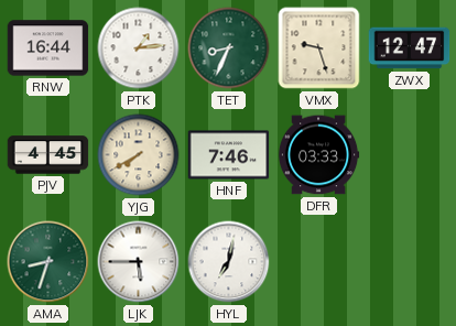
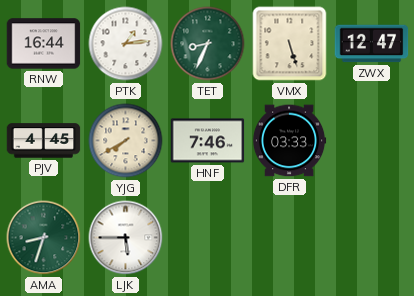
VMX: 9:27 -> 5:27
HYL: 7:02 -> none
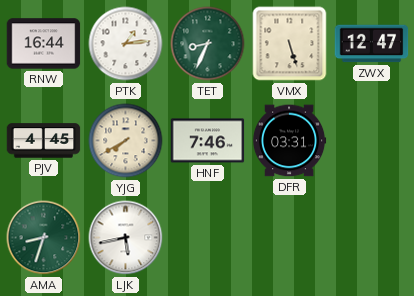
DFR: 03:33 -> 03:31
LJK: 5:45 -> 5:43
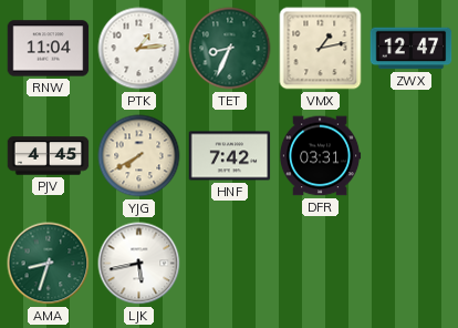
RNW: 16:44 -> 11:04
VMX: 5:27 -> 1:13
HNF: 7:46 -> 7:42
